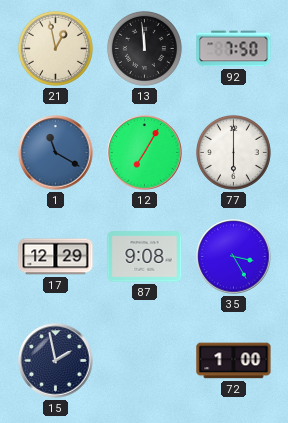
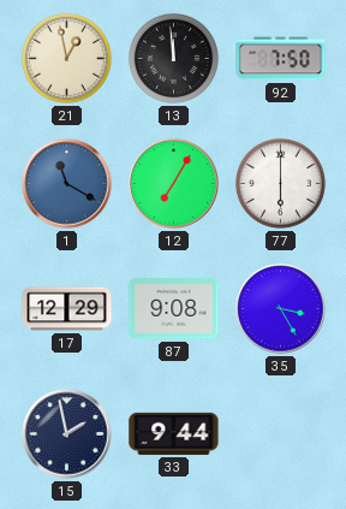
33: none -> 9:44
72: 1:00 -> none
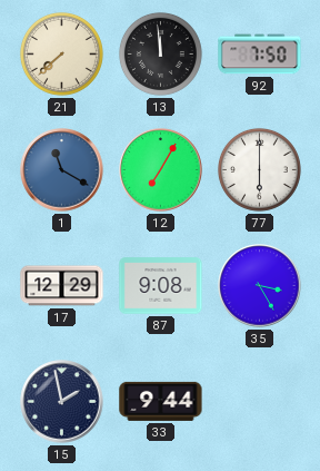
21: 12:58 -> 7:38
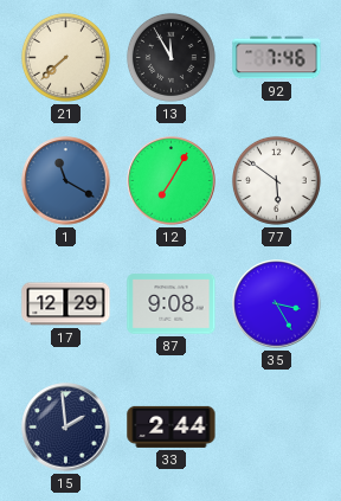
13: 11:59 -> 11:55
92: 7:50 -> 7:46
77: 6:00 -> 5:51
15: 1:58 -> 1:59
33: 9:44 -> 2:44
